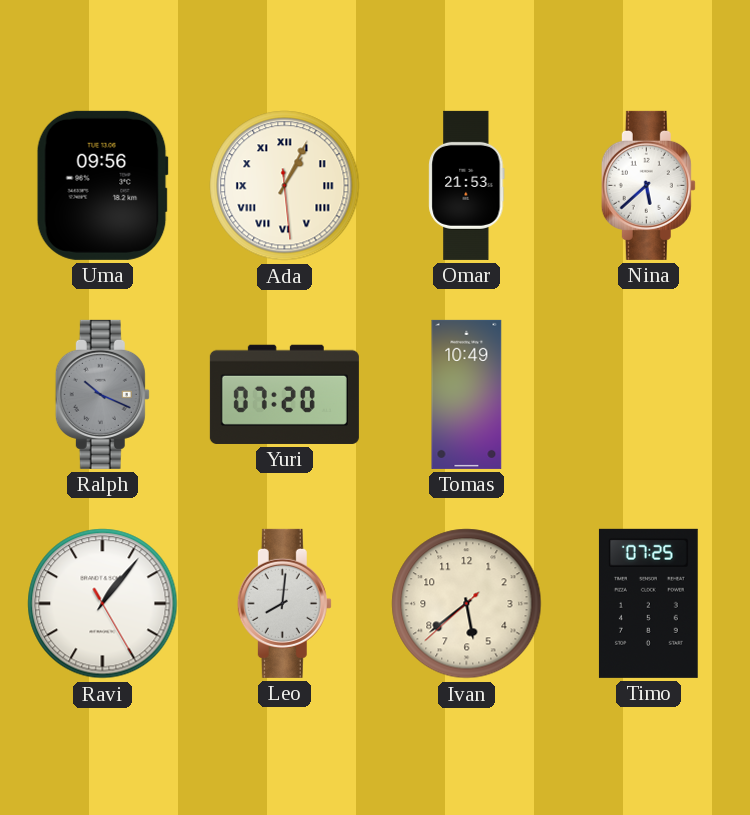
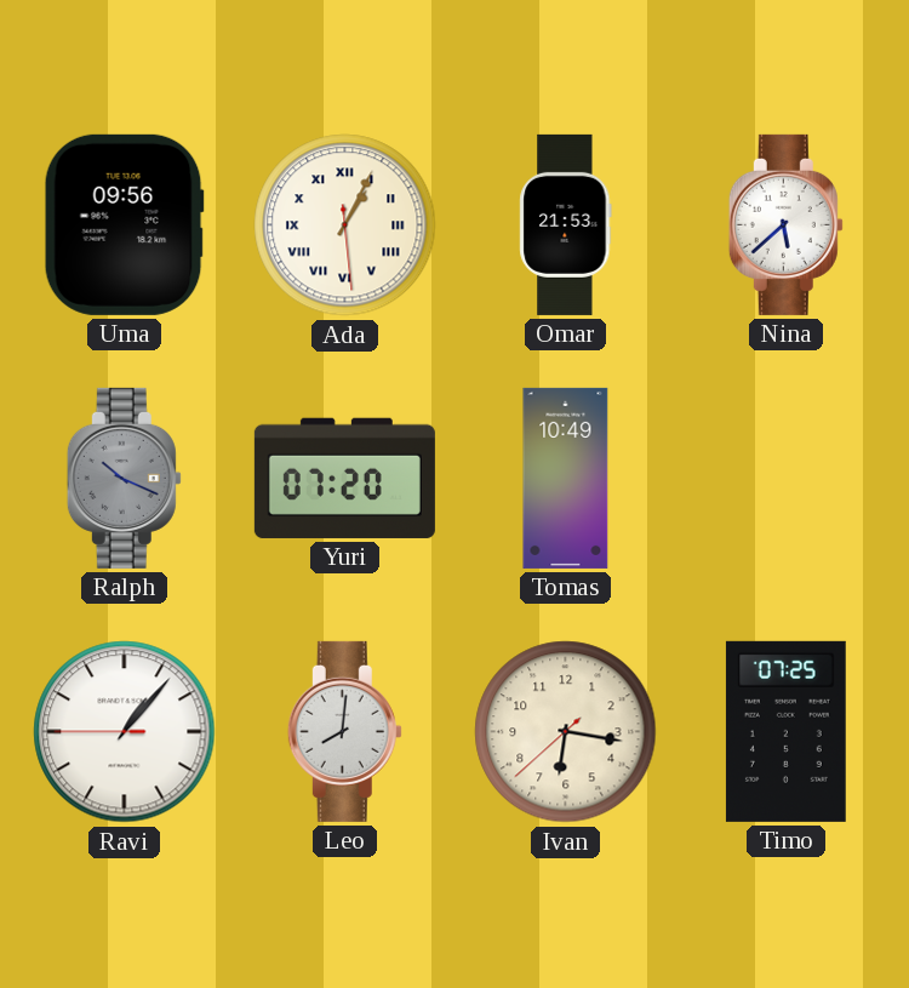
Ravi: 1:06:25 -> 1:06:45
Ivan: 5:38 -> 6:16
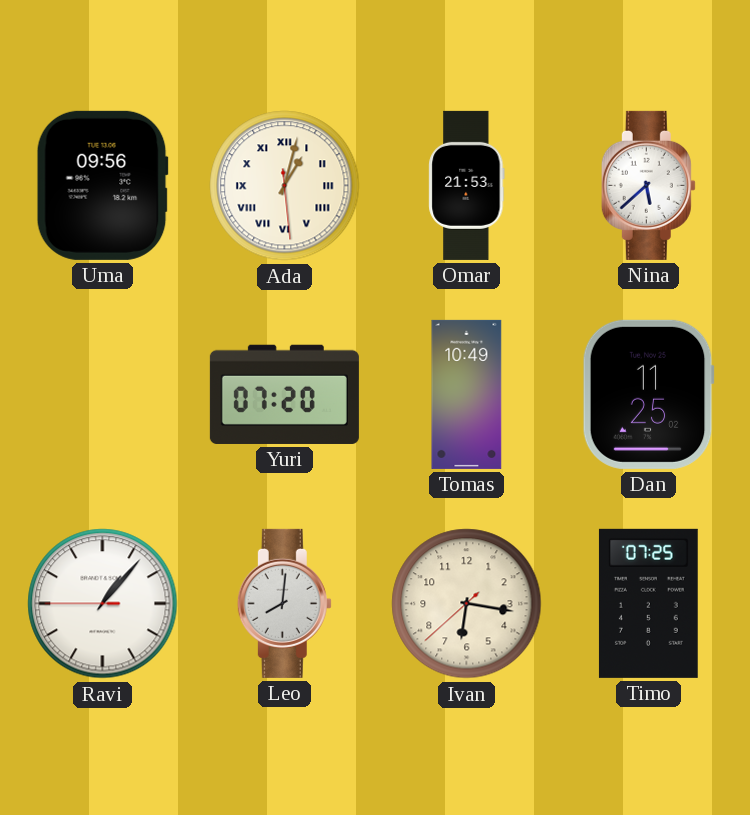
Ada: 1:04 -> 1:02
Ralph: 10:19 -> none
Dan: none -> 11:25
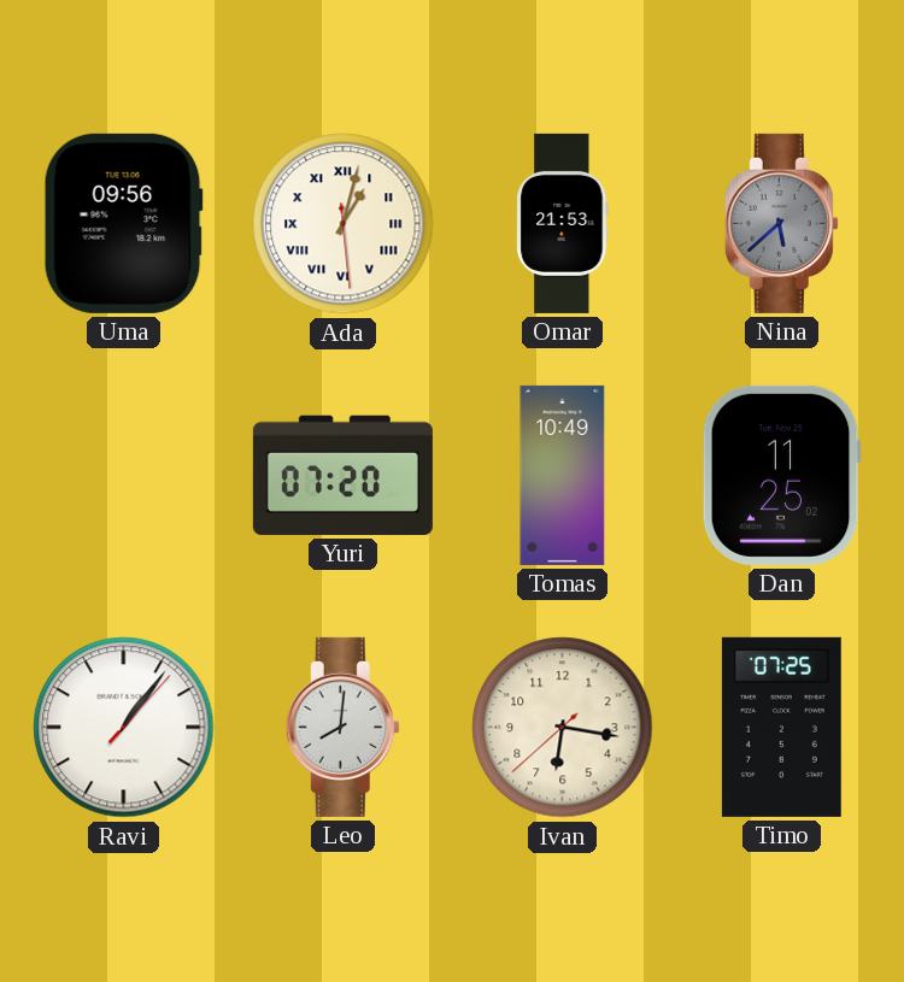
Nina dial: white -> grey
Ravi: 1:06:45 -> 1:06:07
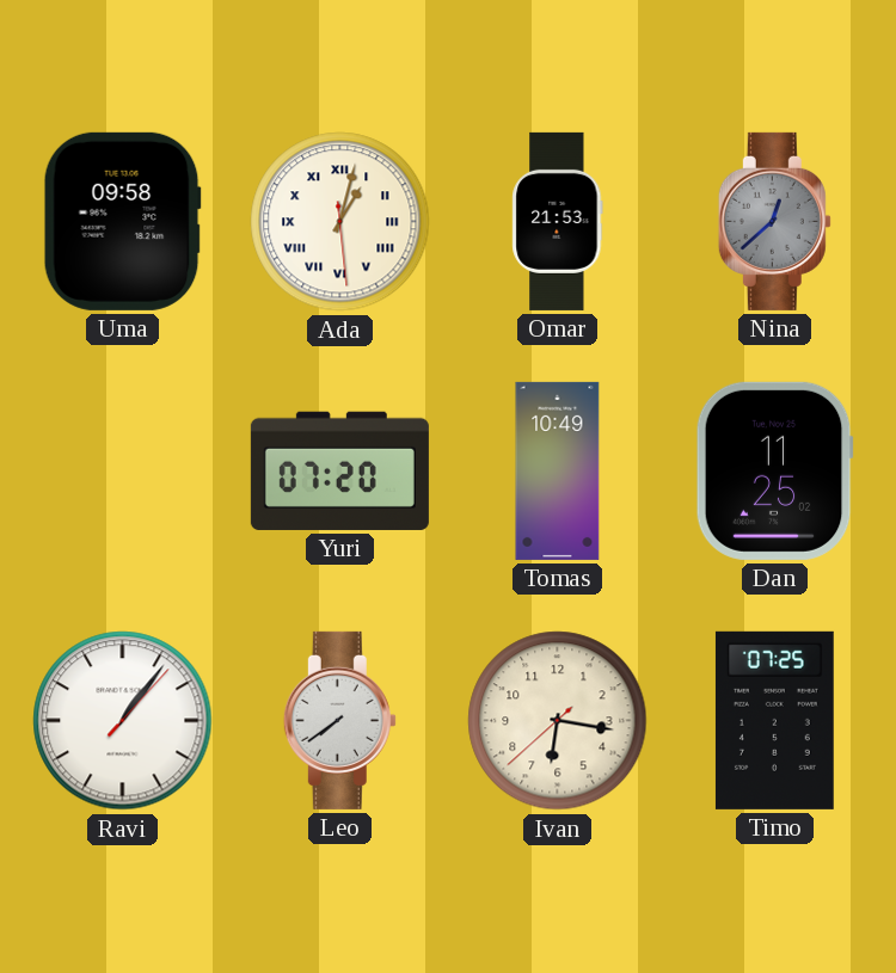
Uma: 09:56 -> 09:58
Nina: 5:38 -> 12:38
Leo: 8:01 -> 7:39
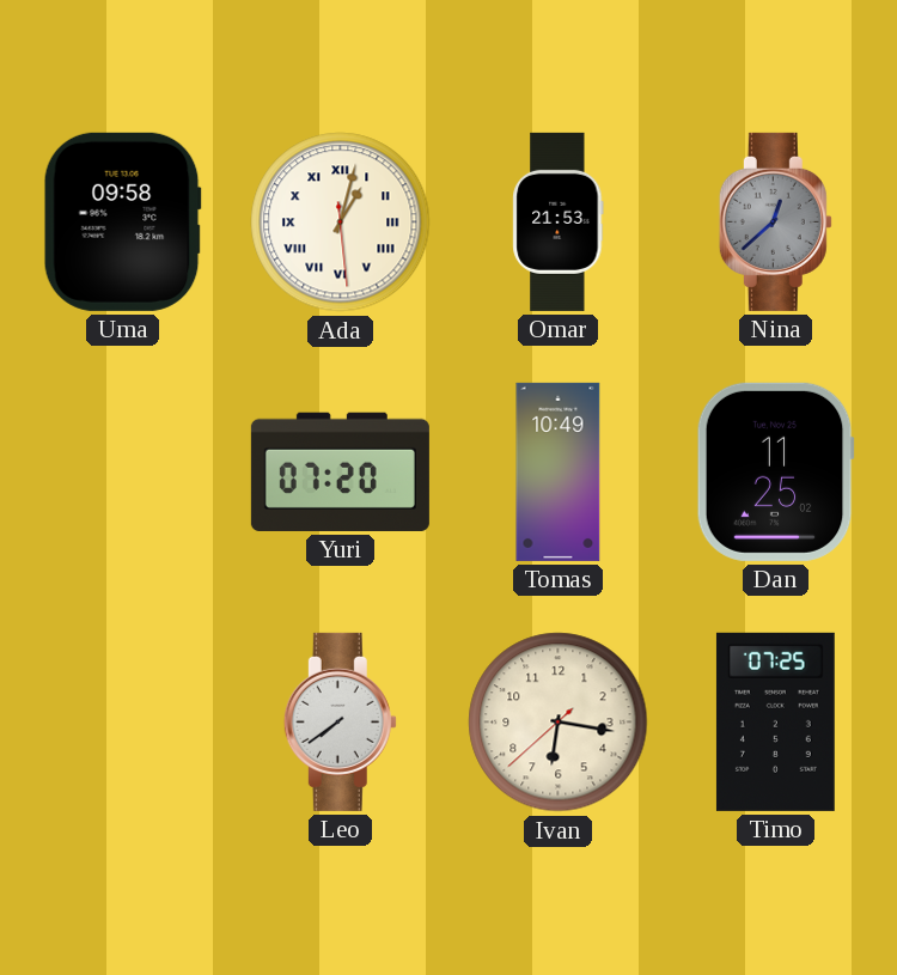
Ravi: 1:06 -> none
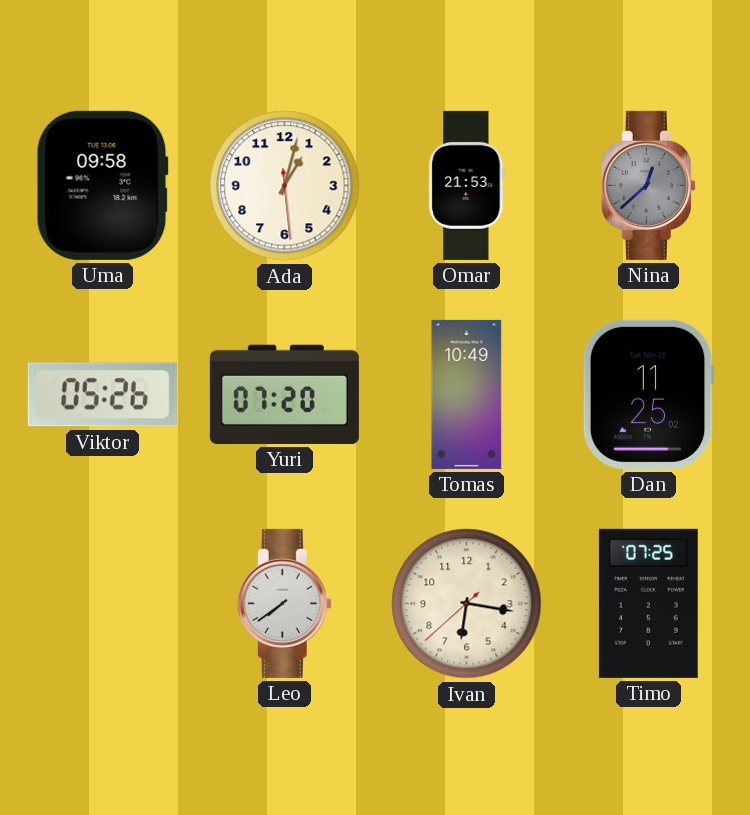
Ada numerals: Roman -> Arabic
Viktor: none -> 05:26
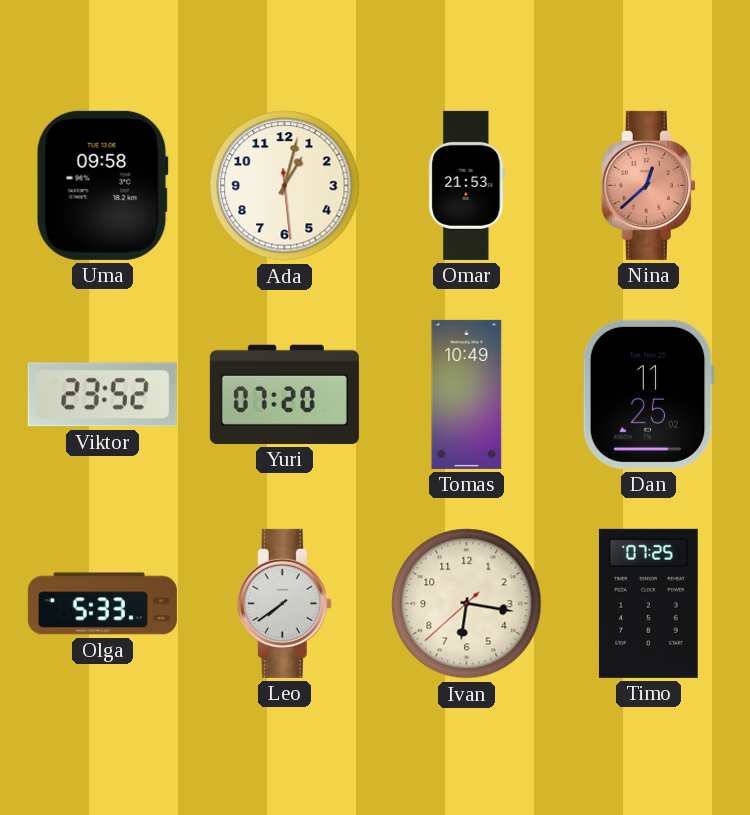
Nina dial: grey -> salmon
Viktor: 05:26 -> 23:52
Olga: none -> 5:33
